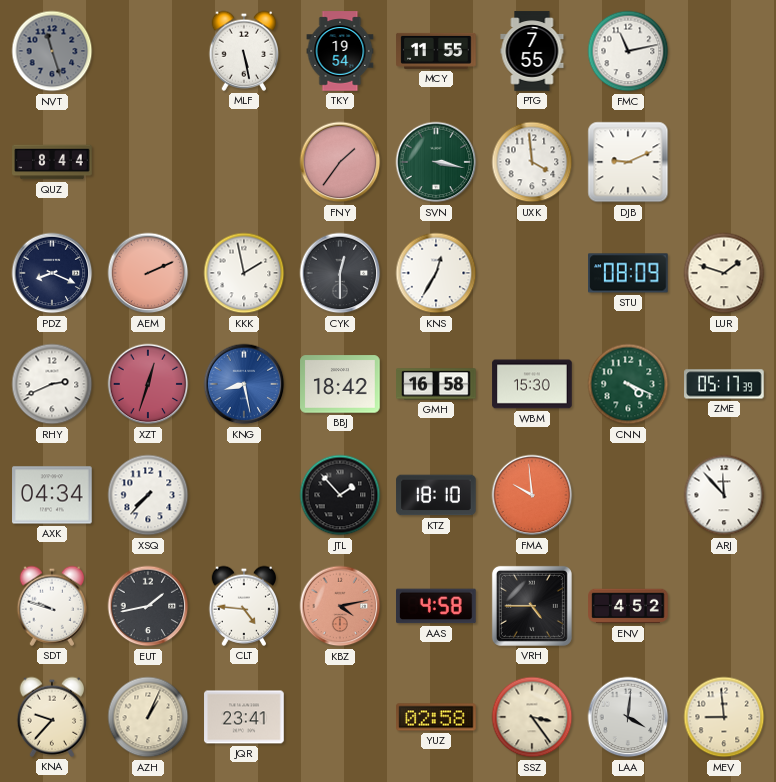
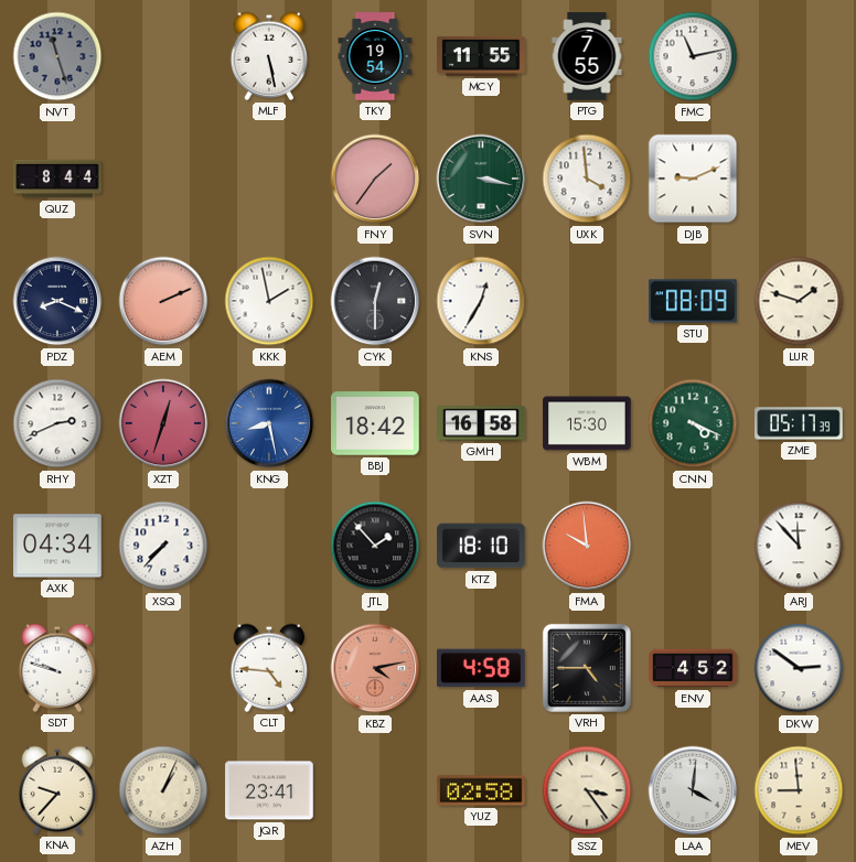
EUT: 1:43 -> none
DKW: none -> 2:51
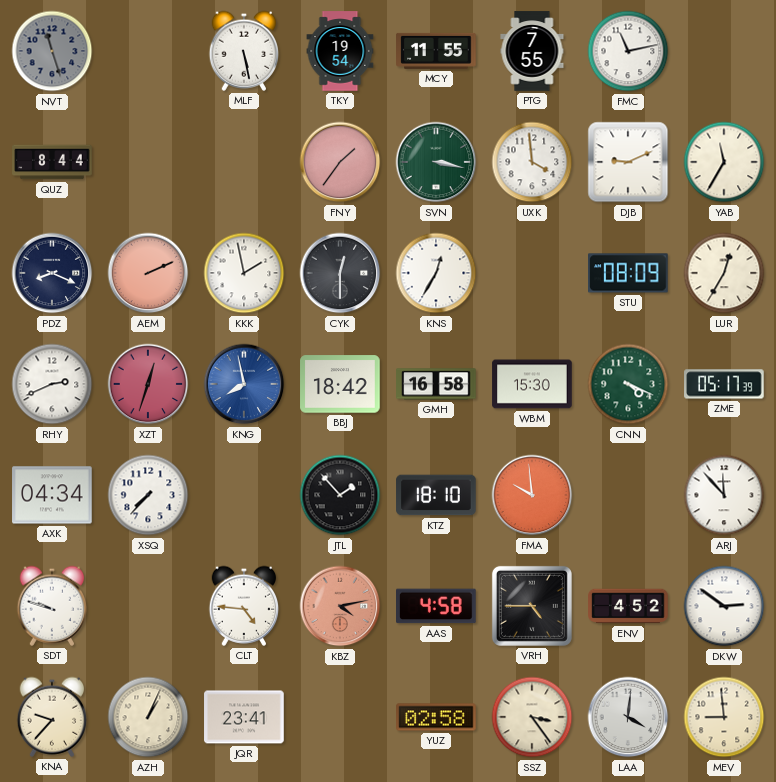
YAB: none -> 11:35
LUR: 1:48 -> 12:35
KNG: 8:28 -> 7:58
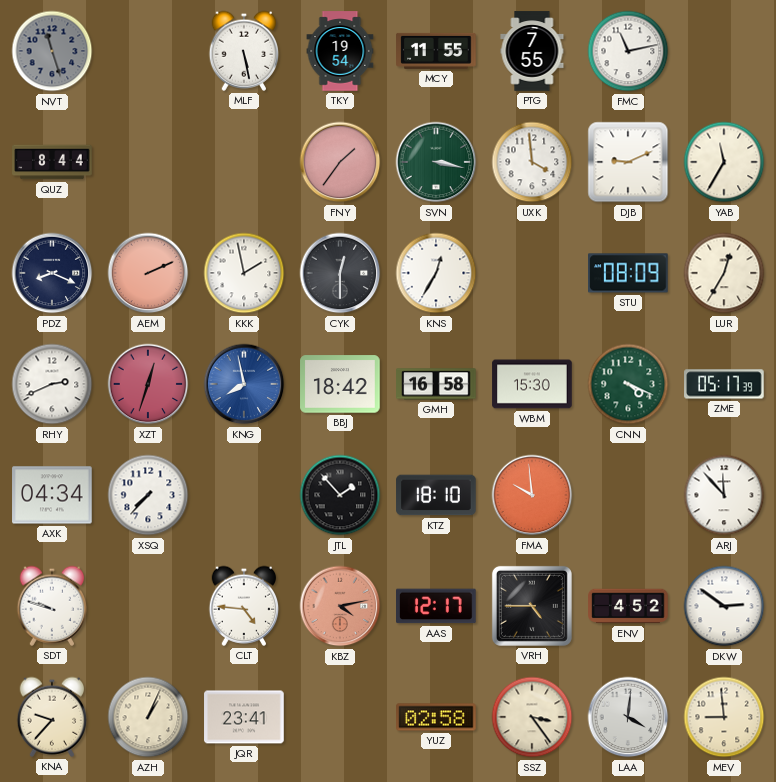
AAS: 4:58 -> 12:17
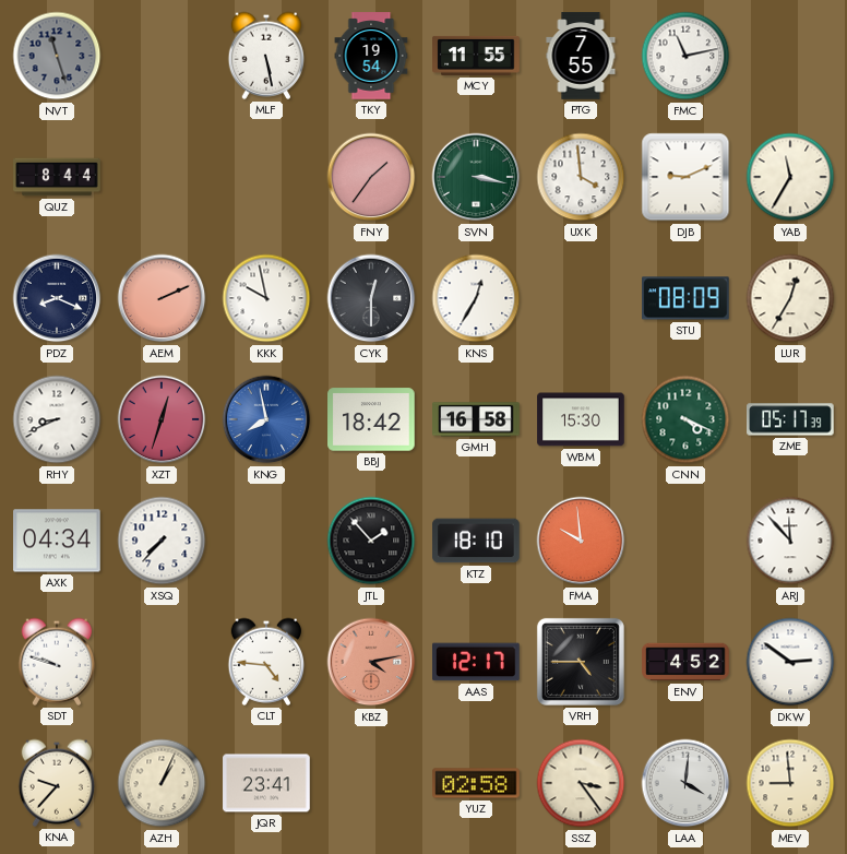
KKK: 1:58 -> 9:58
RHY: 2:41 -> 8:41
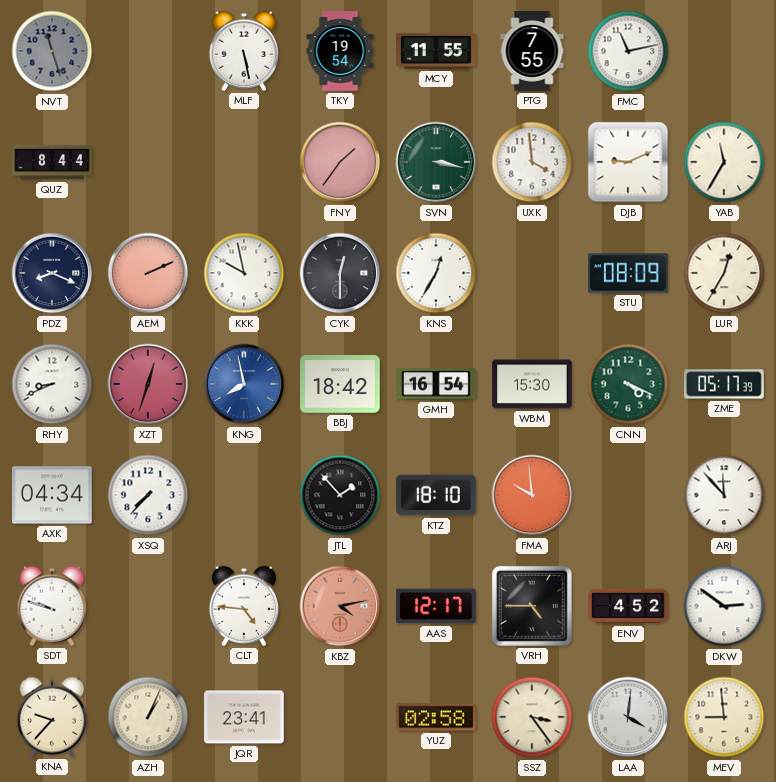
GMH: 16:58 -> 16:54
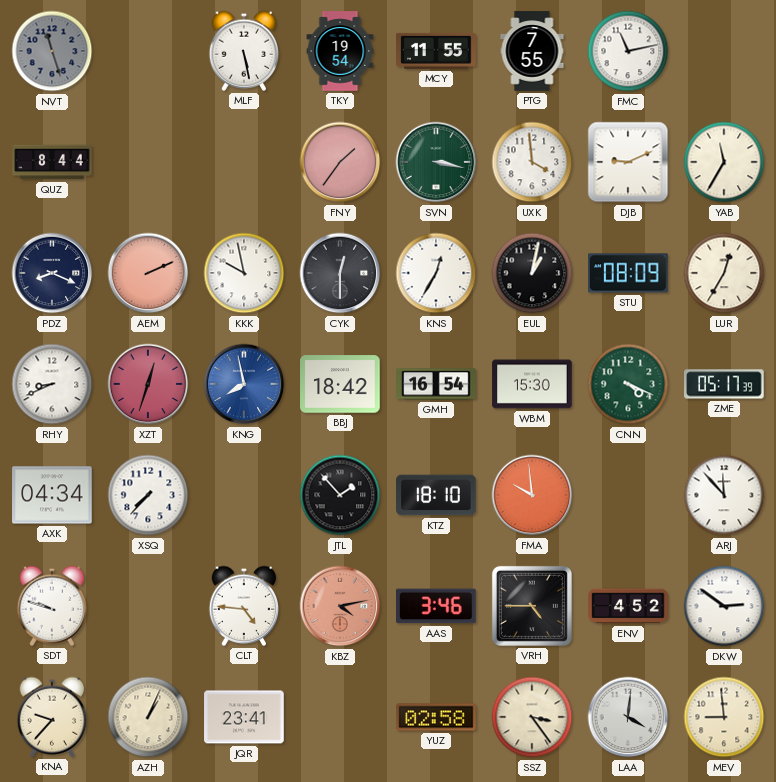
EUL: none -> 1:02
AAS: 12:17 -> 3:46
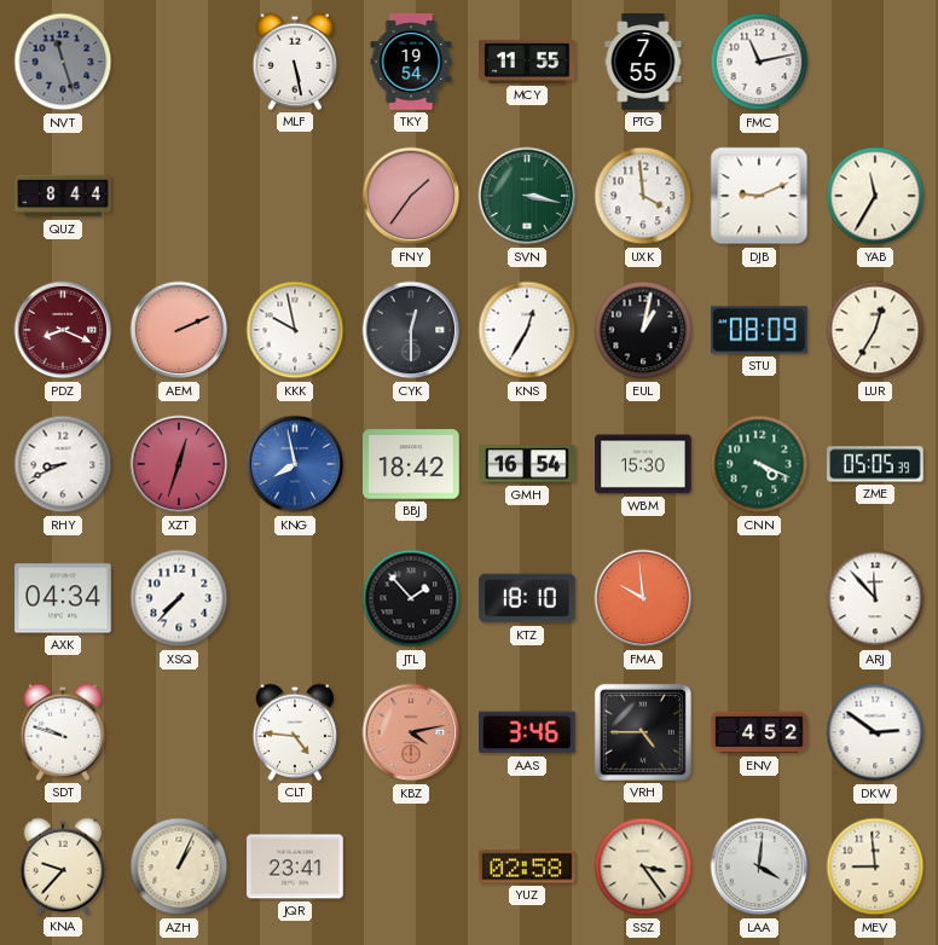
PDZ dial: navy -> burgundy
ZME: 05:17 -> 05:05
